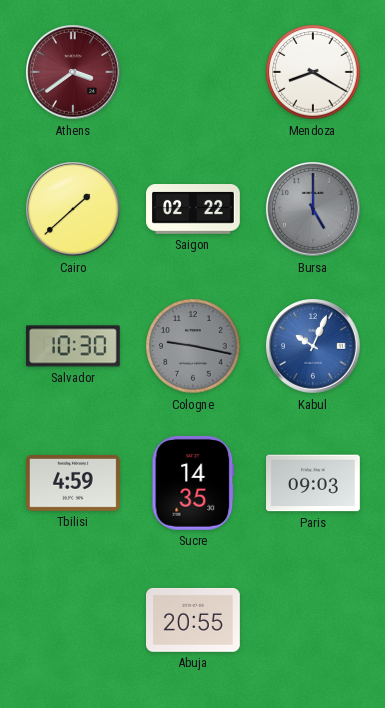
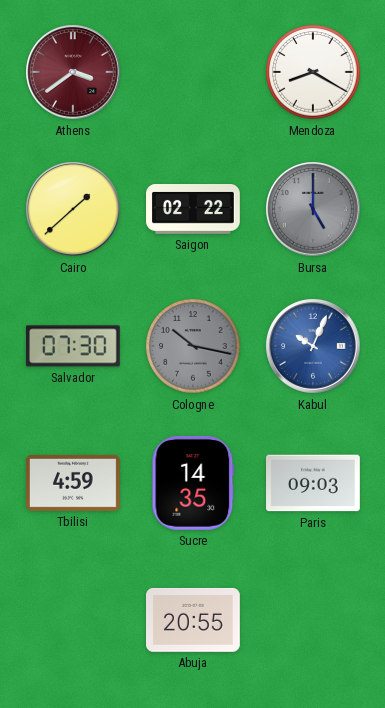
Salvador: 10:30 -> 07:30
Cologne: 9:17 -> 10:17
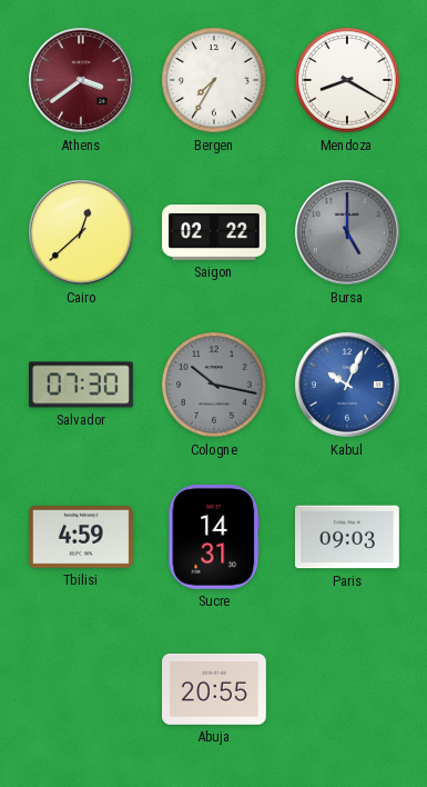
Bergen: none -> 7:35
Cairo: 1:38 -> 12:38
Sucre: 14:35 -> 14:31
